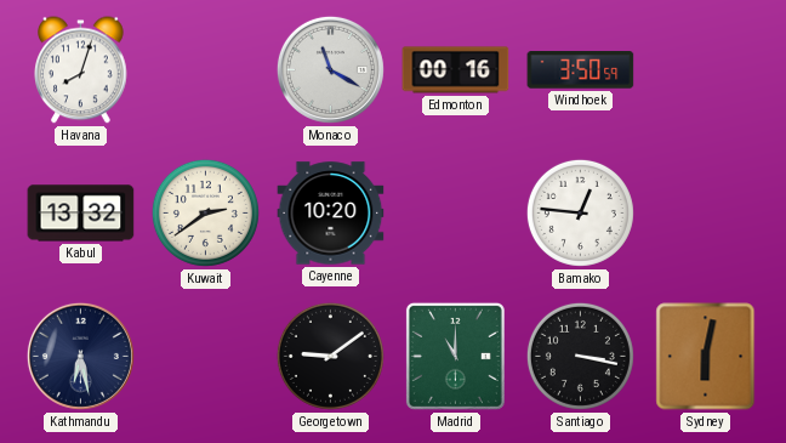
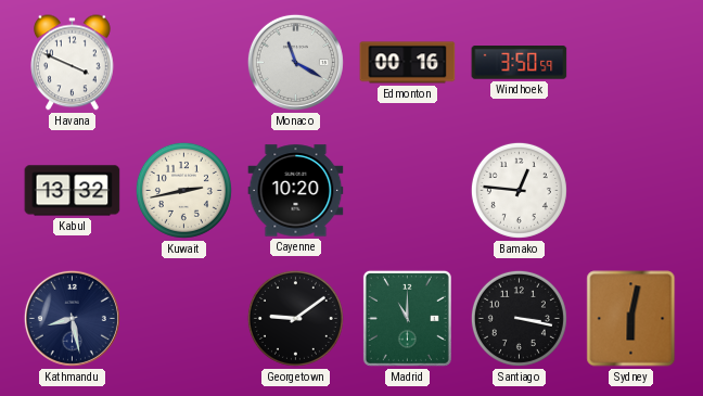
Havana: 8:03 -> 3:49
Kuwait: 2:39 -> 2:43
Kathmandu: 6:28 -> 8:28
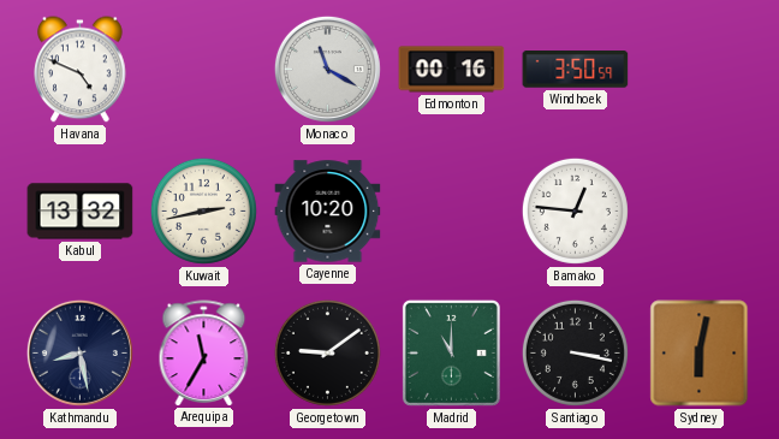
Havana: 3:49 -> 4:49
Arequipa: none -> 11:35
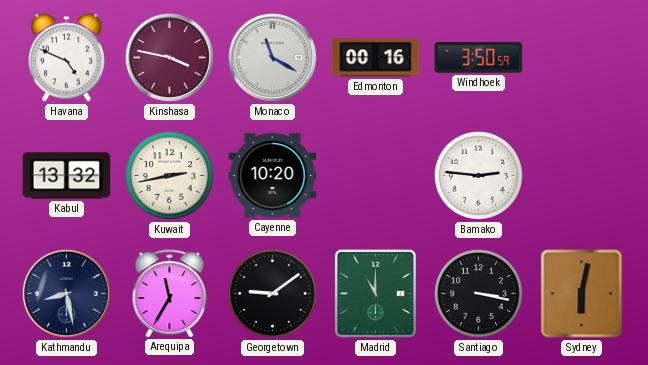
Kinshasa: none -> 3:47
Bamako: 12:46 -> 2:46
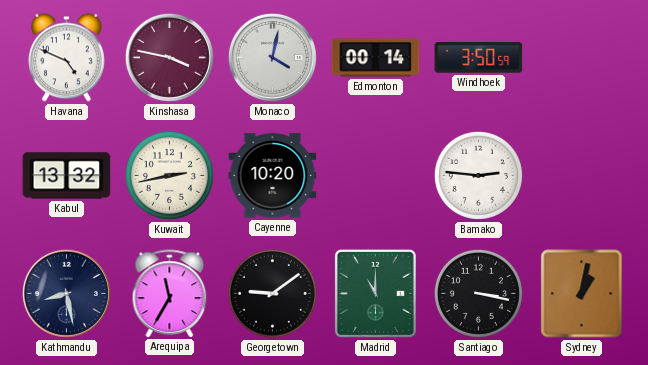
Monaco: 11:20 -> 4:02
Edmonton: 00:16 -> 00:14
Sydney: 6:02 -> 1:02
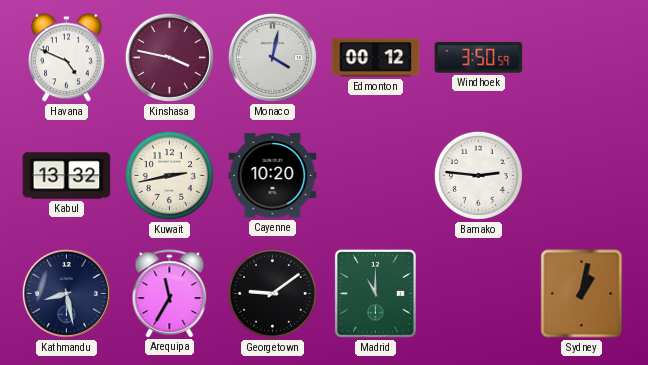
Edmonton: 00:14 -> 00:12
Santiago: 3:17 -> none
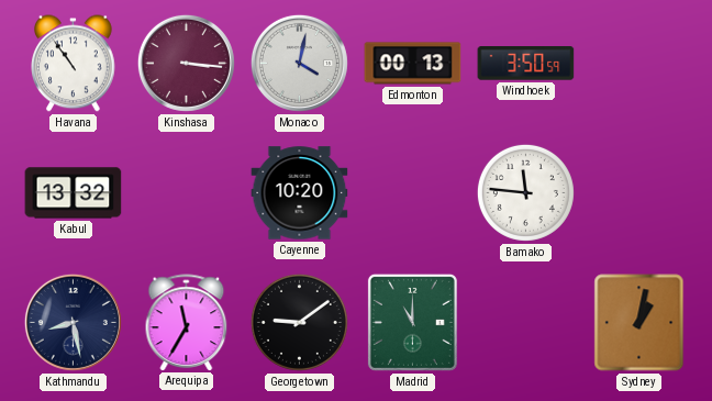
Havana: 4:49 -> 10:54
Kinshasa: 3:47 -> 3:16
Edmonton: 00:12 -> 00:13
Kuwait: 2:43 -> none
Bamako: 2:46 -> 11:46
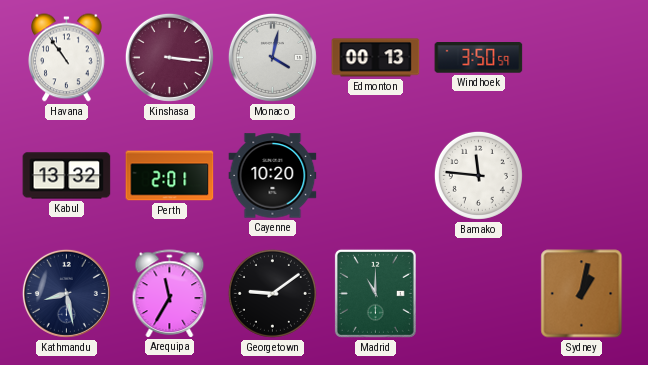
Perth: none -> 2:01
